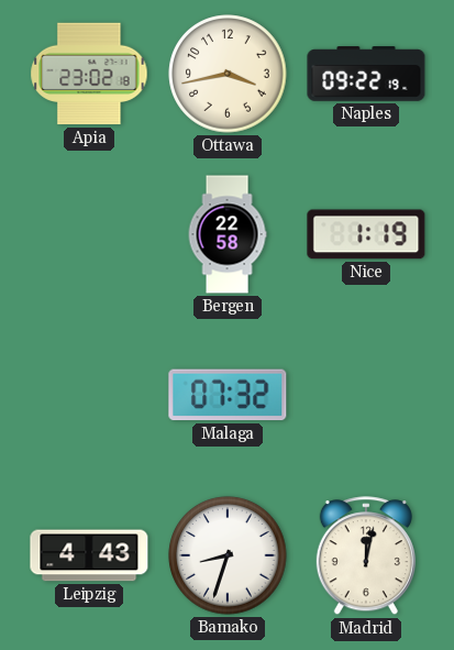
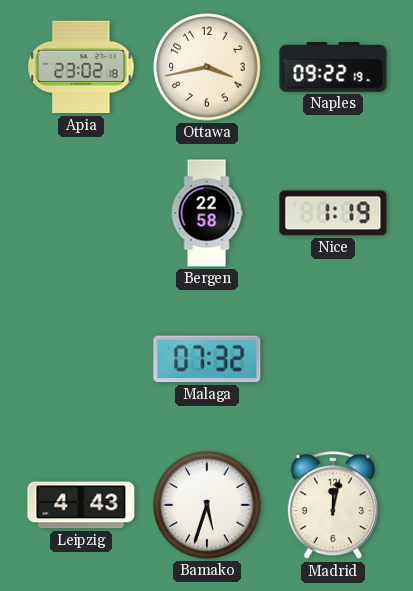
Bamako: 8:33 -> 5:33
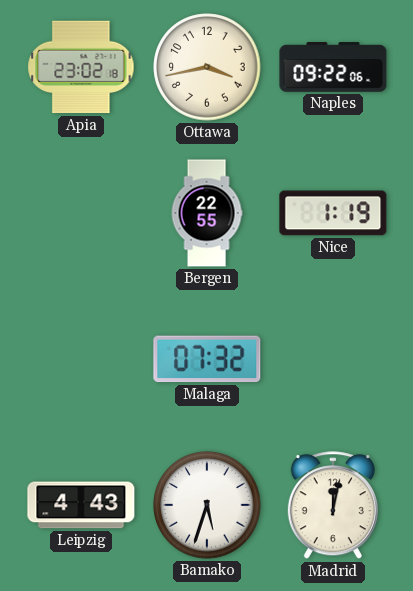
Naples: 09:22:19 -> 09:22:06
Bergen: 22:58 -> 22:55
